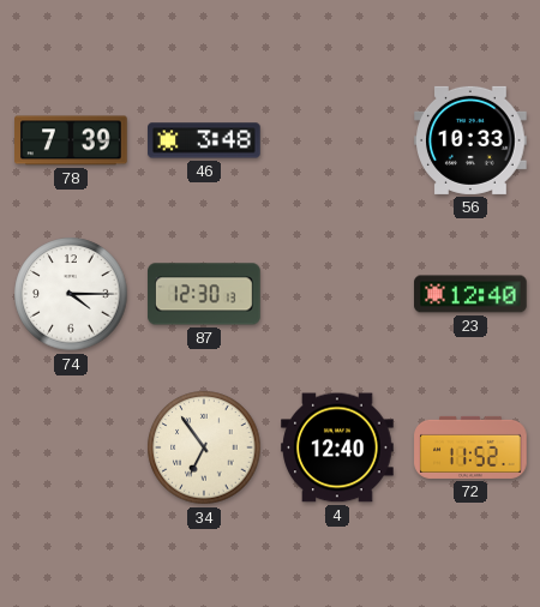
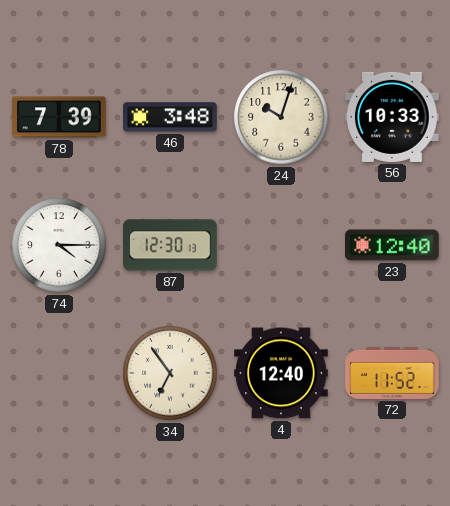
24: none -> 10:03
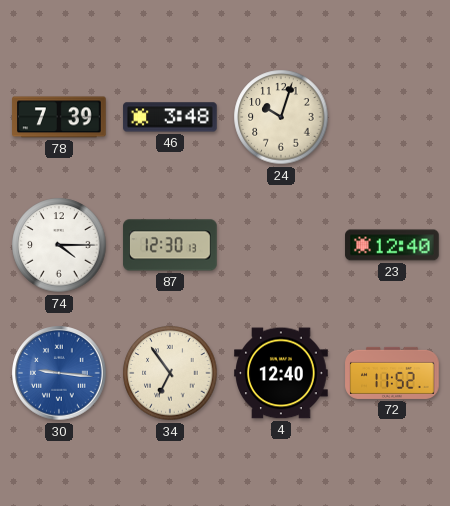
56: 10:33 -> none
30: none -> 9:16
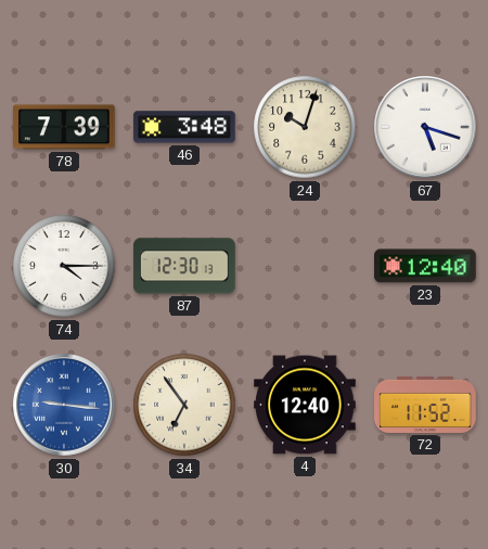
67: none -> 5:18
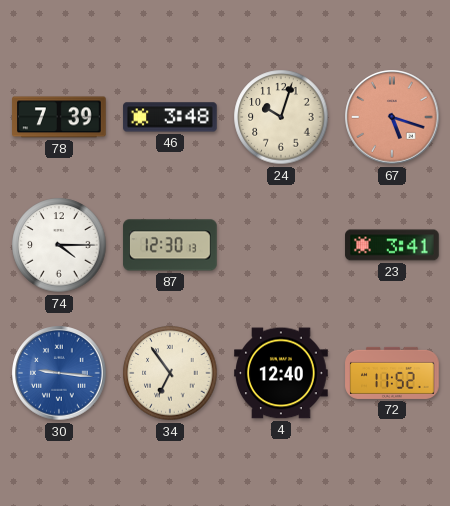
67 dial: white -> salmon
23: 12:40 -> 3:41
